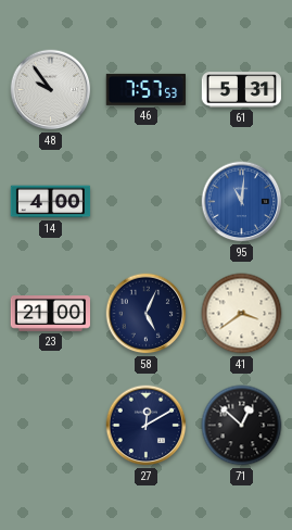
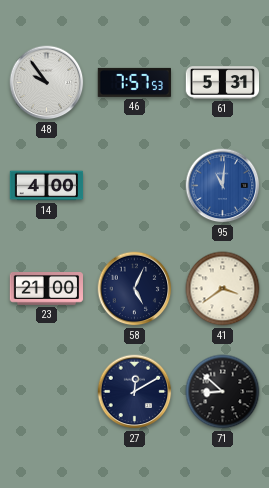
71: 12:52 -> 8:52
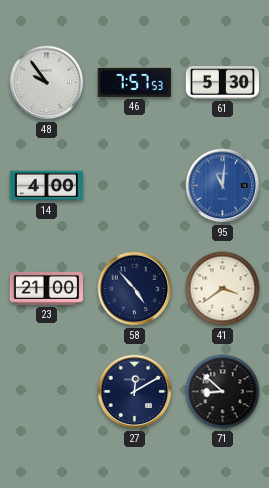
61: 5:31 -> 5:30
58: 5:04 -> 4:53
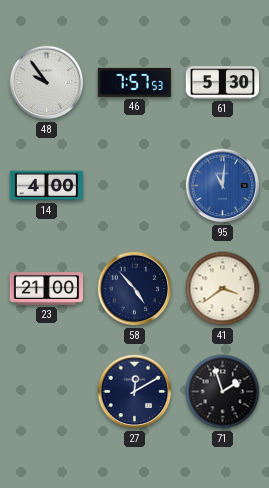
71: 8:52 -> 1:57
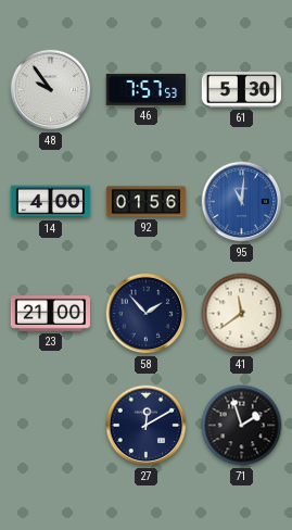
92: none -> 01:56
58: 4:53 -> 1:53
41: 3:39 -> 11:39
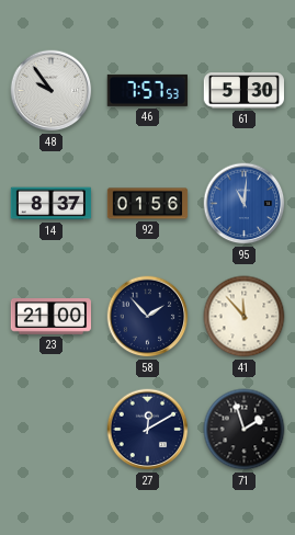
14: 4:00 -> 8:37
41: 11:39 -> 11:53
